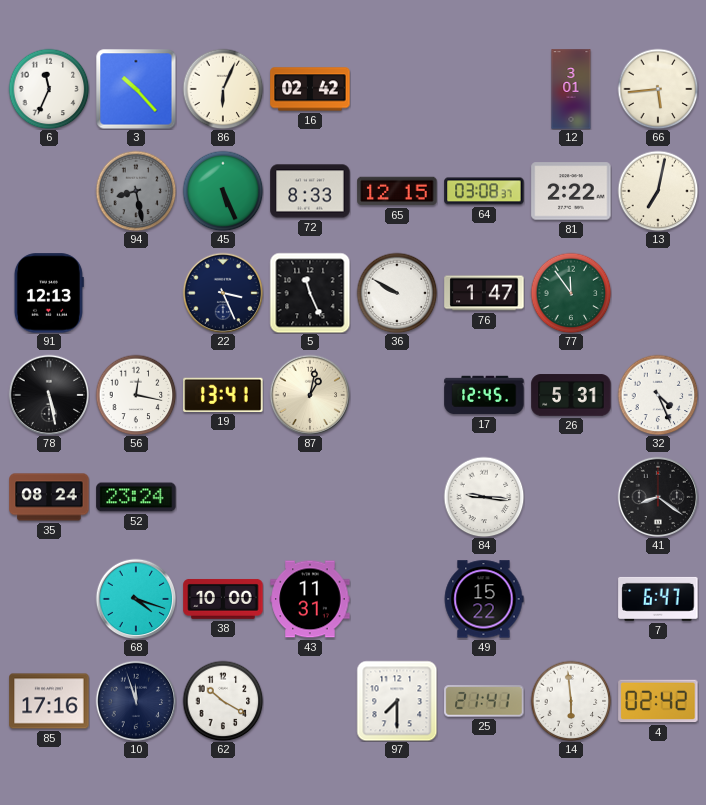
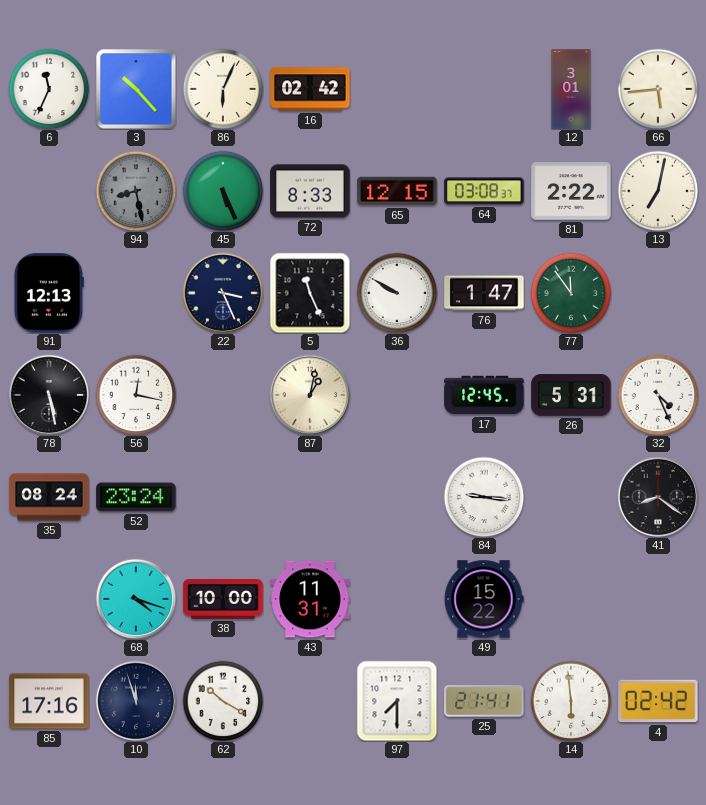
19: 13:41 -> none
7: 6:47 -> none
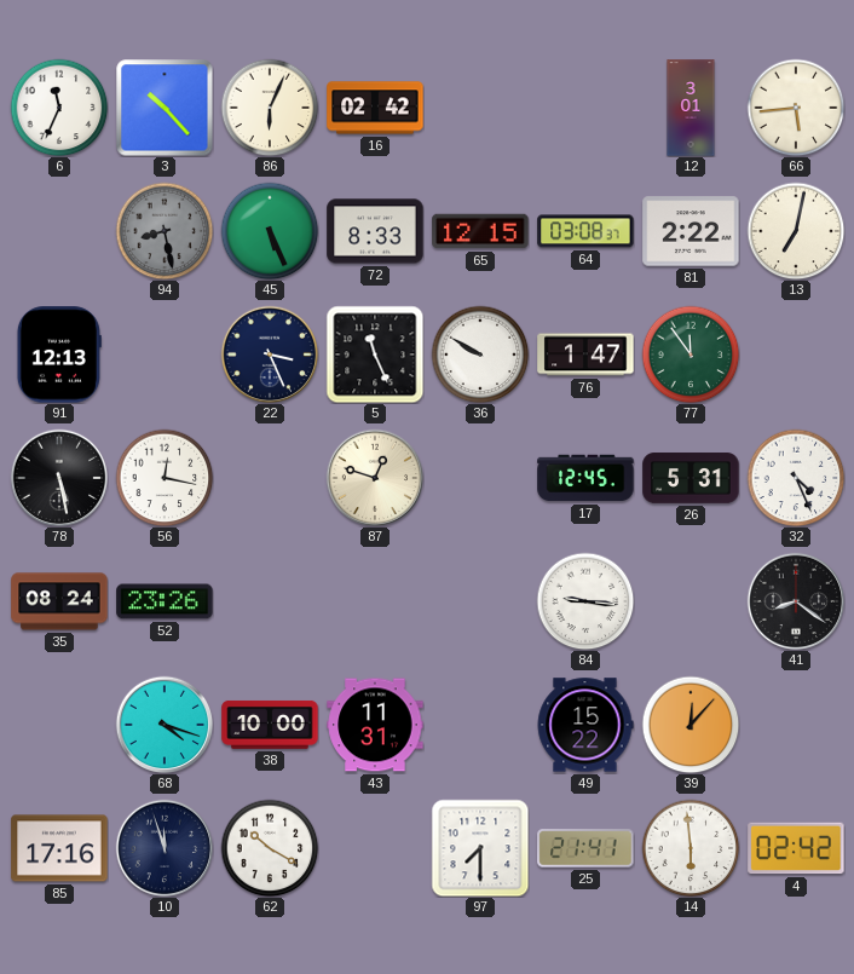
87: 1:02 -> 12:48
52: 23:24 -> 23:26
39: none -> 12:07
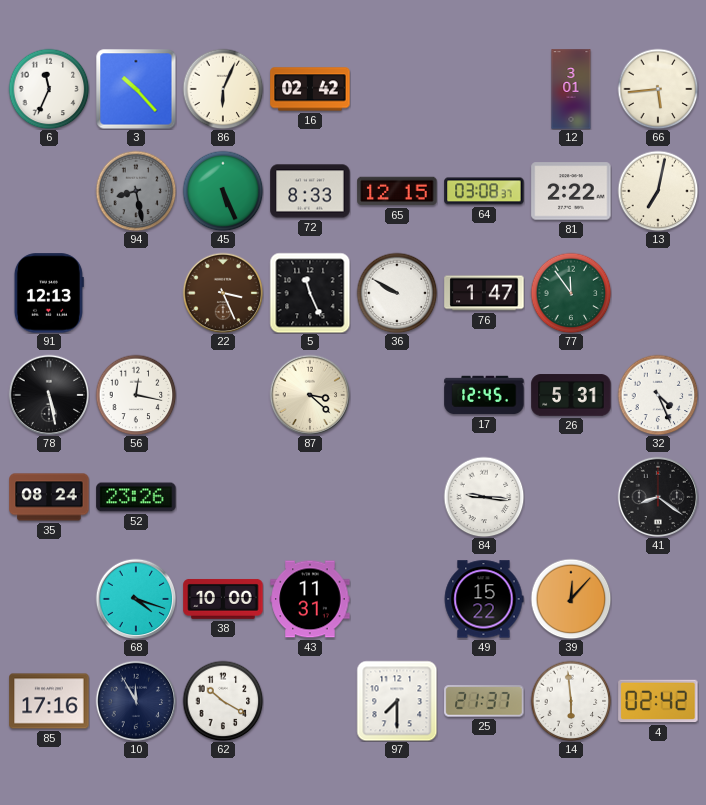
22 dial: navy -> brown
87: 12:48 -> 3:22
10: 11:57 -> 11:55
25: 21:41 -> 21:37
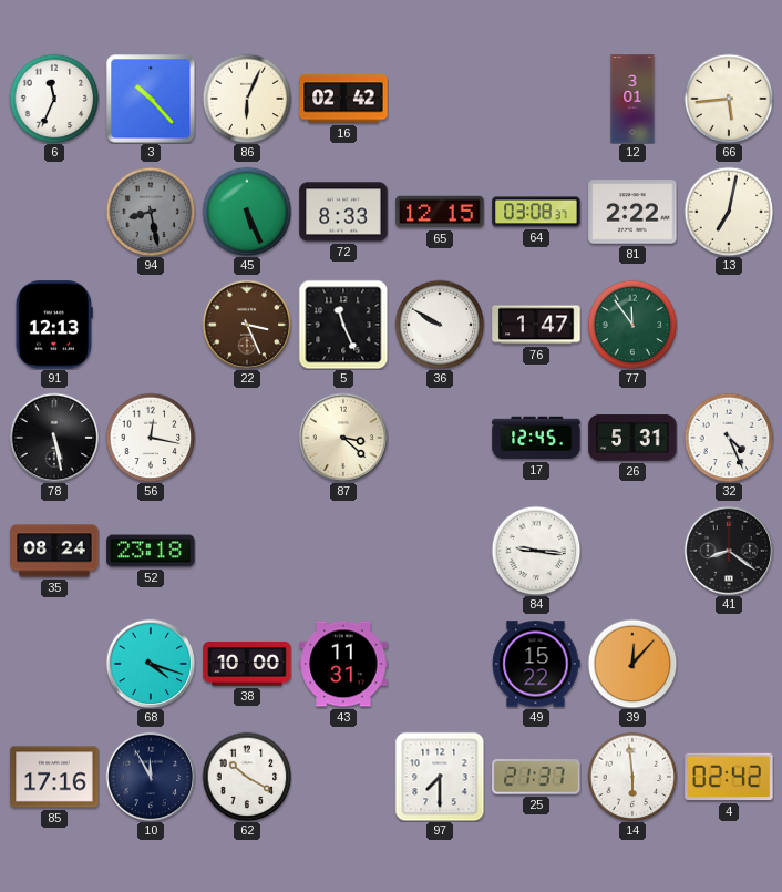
52: 23:26 -> 23:18
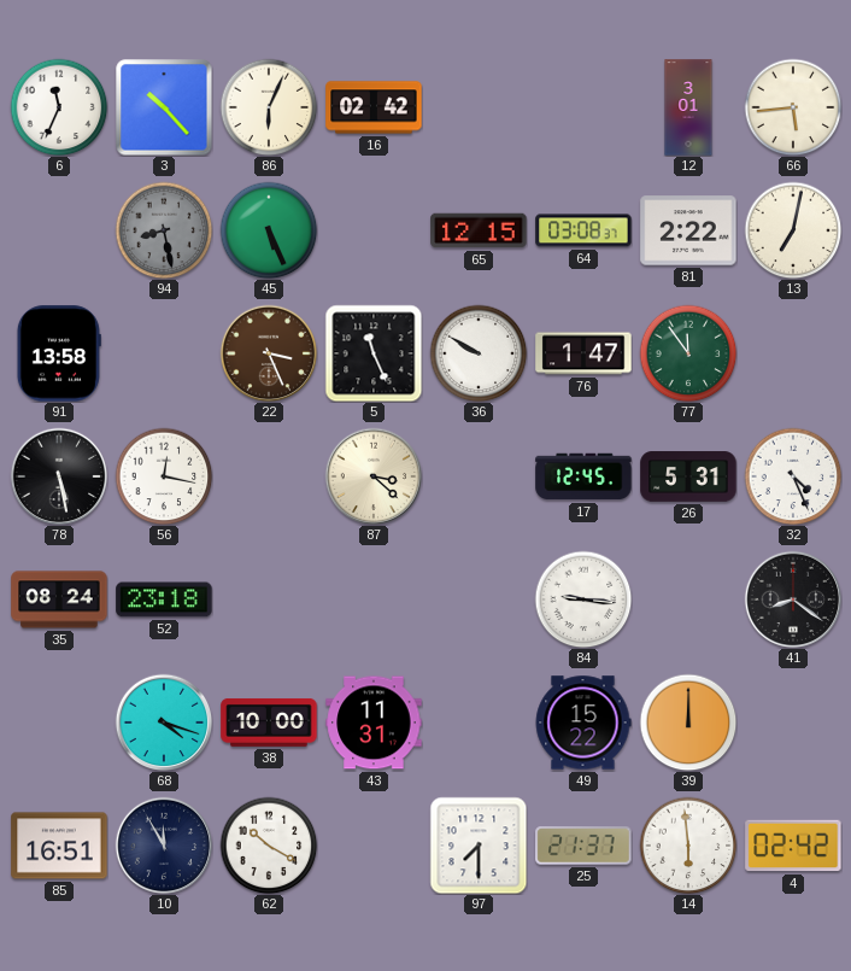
72: 8:33 -> none
91: 12:13 -> 13:58
39: 12:07 -> 12:00
85: 17:16 -> 16:51
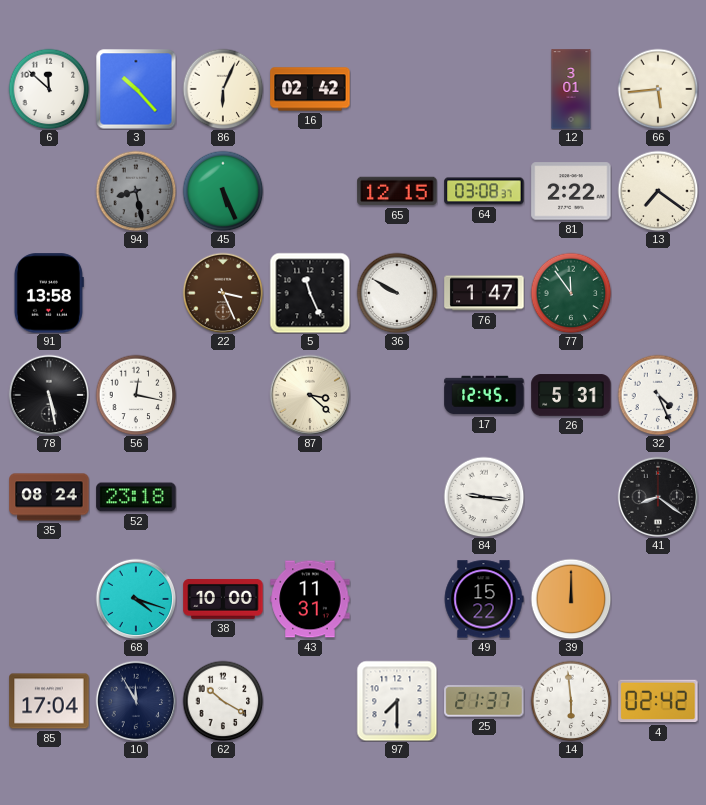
6: 11:34 -> 11:52
13: 7:02 -> 7:21
85: 16:51 -> 17:04
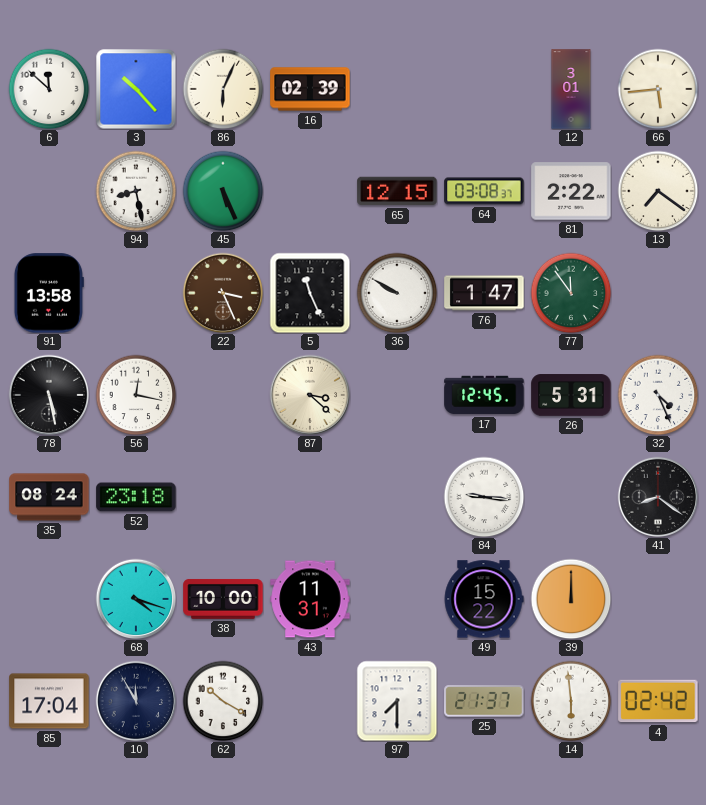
16: 02:42 -> 02:39
94 dial: grey -> white
